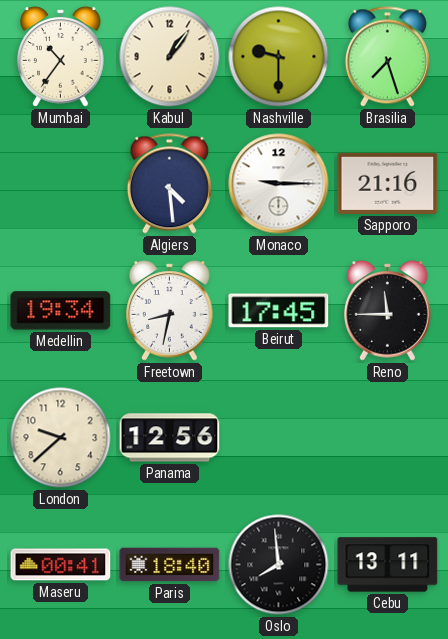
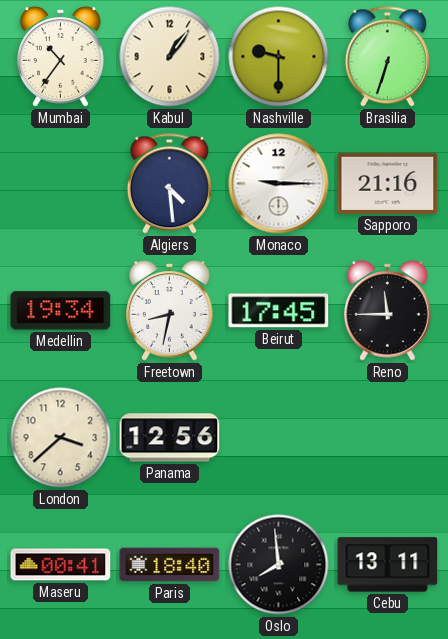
Brasilia: 7:27 -> 6:33
London: 9:38 -> 3:38
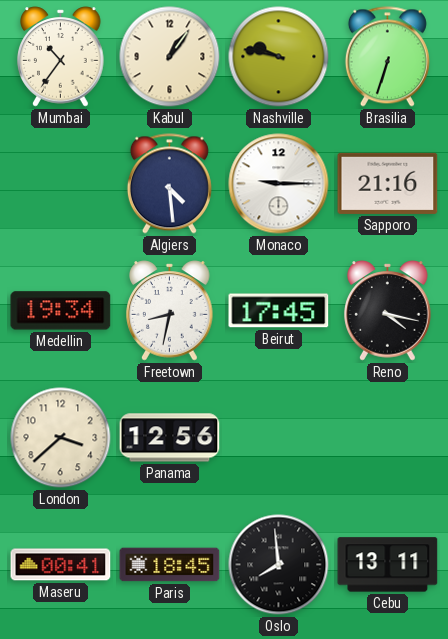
Nashville: 9:30 -> 9:47
Reno: 11:45 -> 4:17
Paris: 18:40 -> 18:45
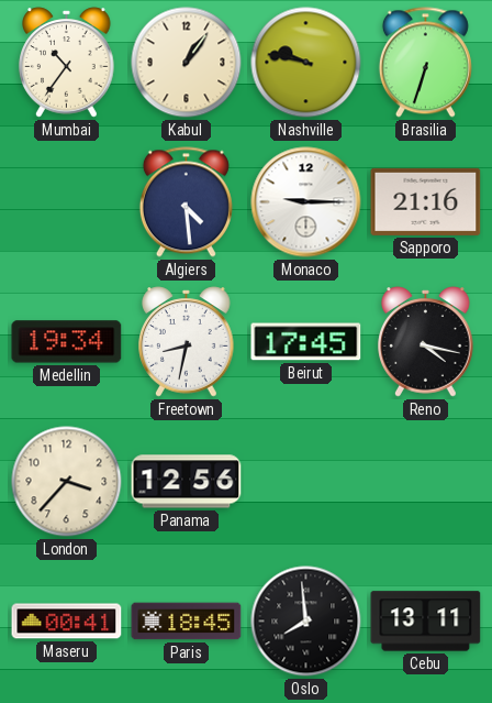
London: 3:38 -> 3:37
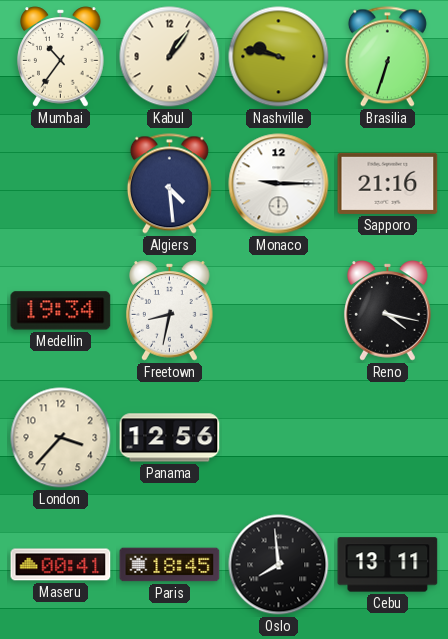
Beirut: 17:45 -> none
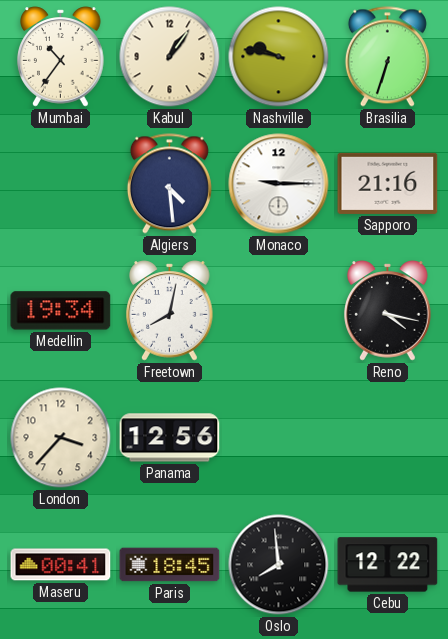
Freetown: 8:32 -> 8:02
Cebu: 13:11 -> 12:22
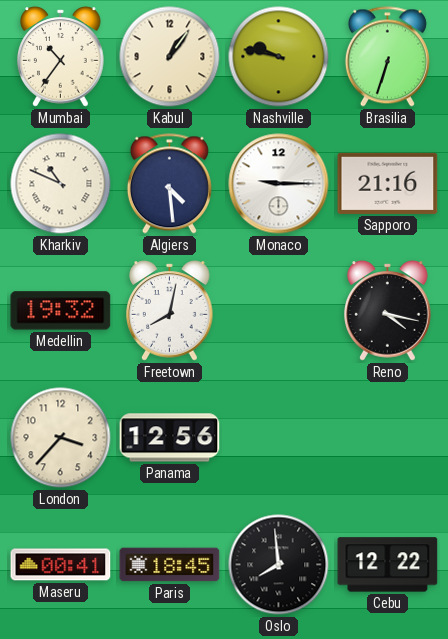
Kharkiv: none -> 10:49
Medellin: 19:34 -> 19:32
